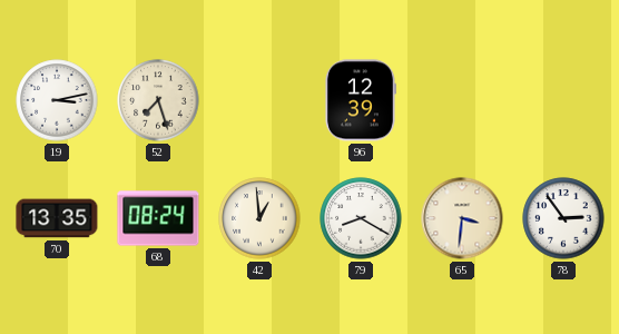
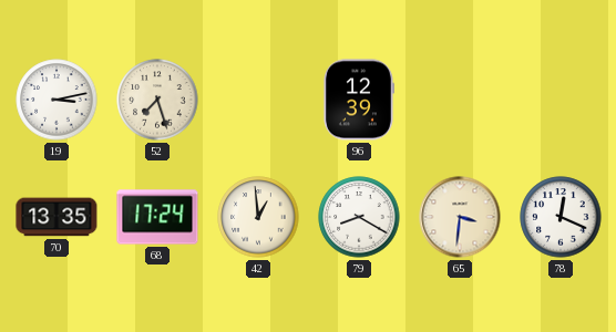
68: 08:24 -> 17:24
78: 2:54 -> 12:19
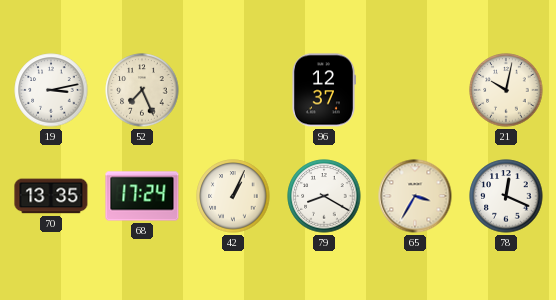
52: 7:27 -> 7:26
96: 12:39 -> 12:37
21: none -> 10:02
42: 12:59 -> 1:04
65: 3:31 -> 3:35
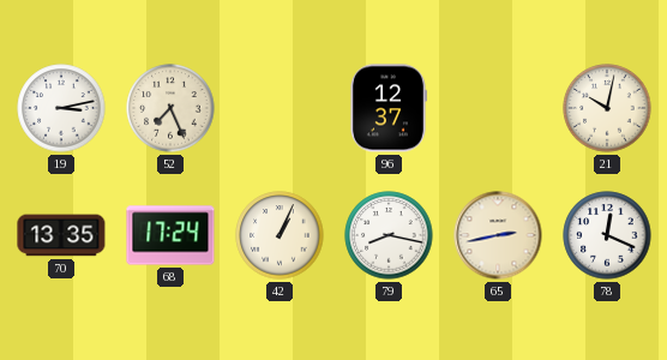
79: 8:20 -> 8:17
65: 3:35 -> 2:43
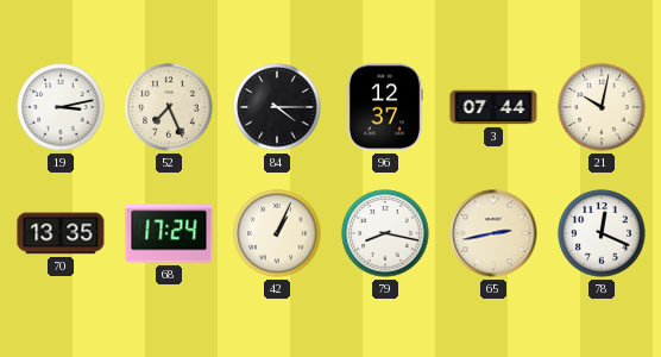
84: none -> 4:15
3: none -> 07:44
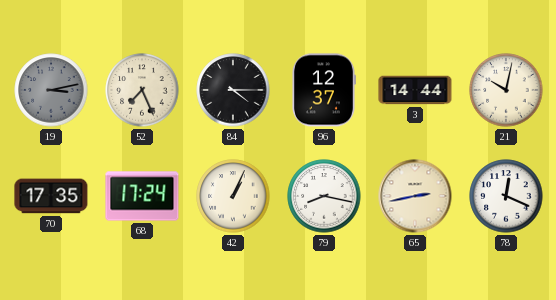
19 dial: white -> grey
3: 07:44 -> 14:44
70: 13:35 -> 17:35
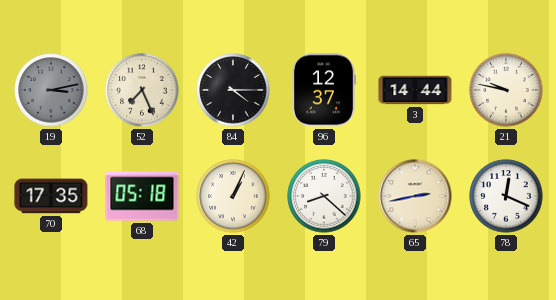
21: 10:02 -> 9:47
68: 17:24 -> 05:18
79: 8:17 -> 8:22
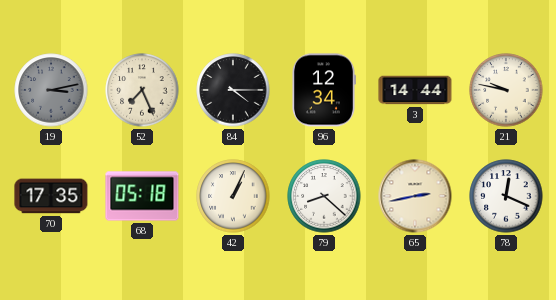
96: 12:37 -> 12:34
